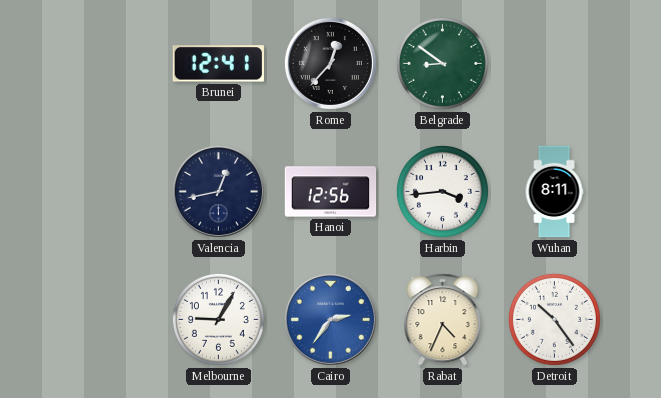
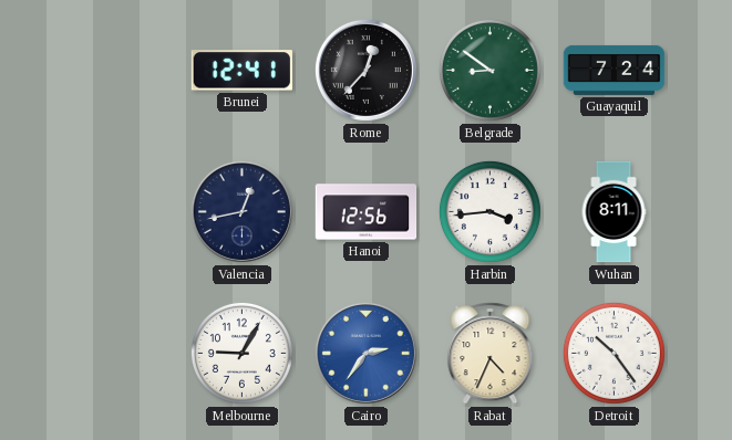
Guayaquil: none -> 7:24
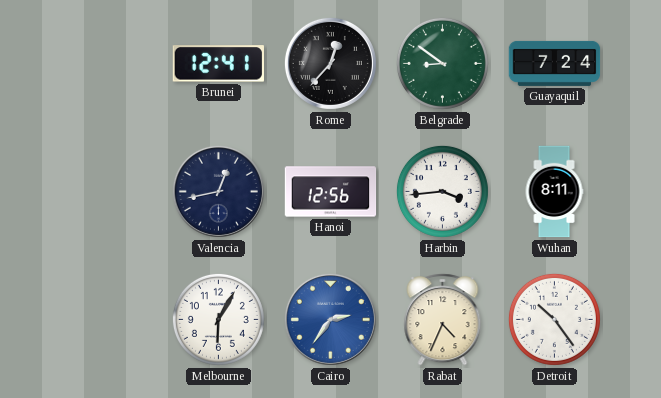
Melbourne: 9:05 -> 6:05
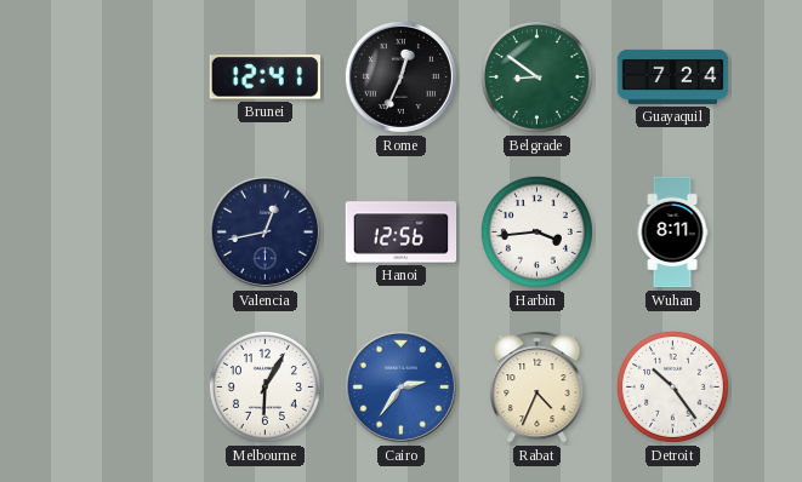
Rome: 12:37 -> 12:34
